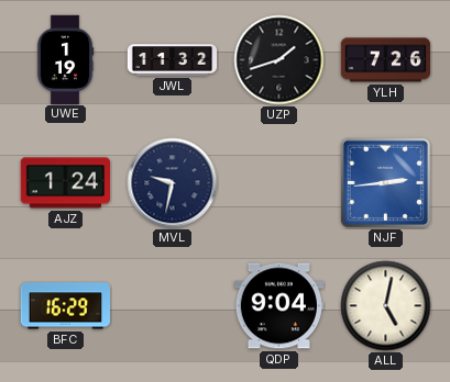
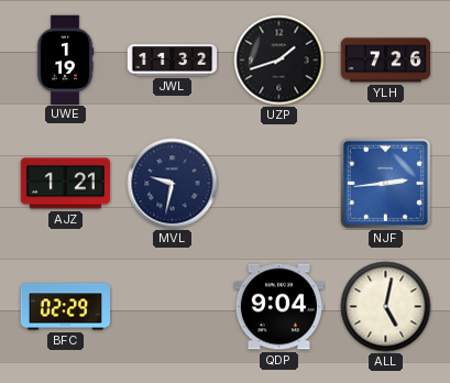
AJZ: 1:24 -> 1:21
BFC: 16:29 -> 02:29
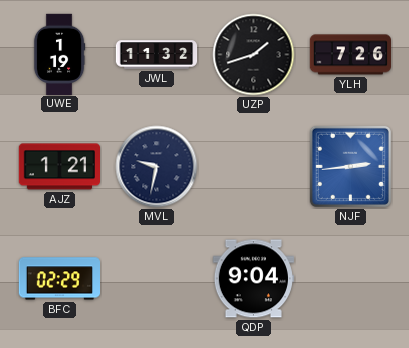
ALL: 5:02 -> none
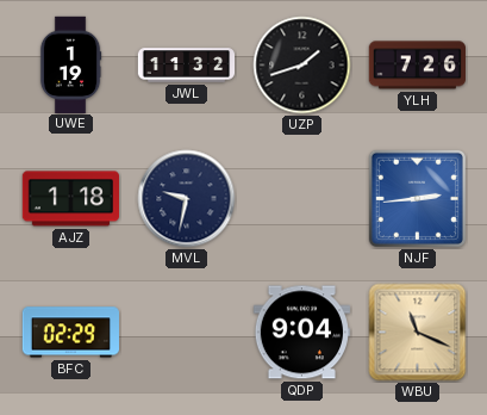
AJZ: 1:21 -> 1:18
WBU: none -> 11:19
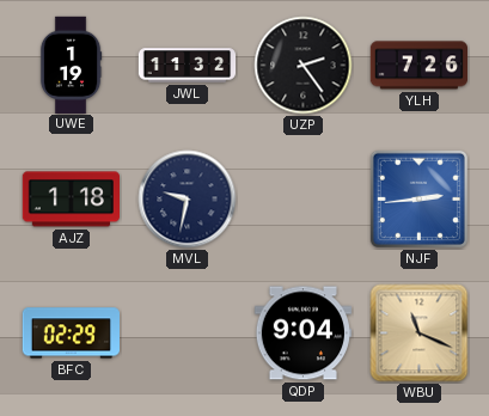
UZP: 1:42 -> 2:24
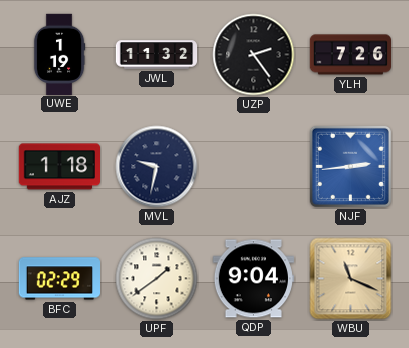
UPF: none -> 1:39
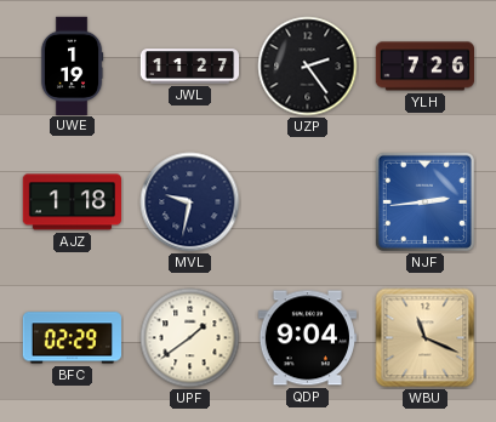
JWL: 11:32 -> 11:27
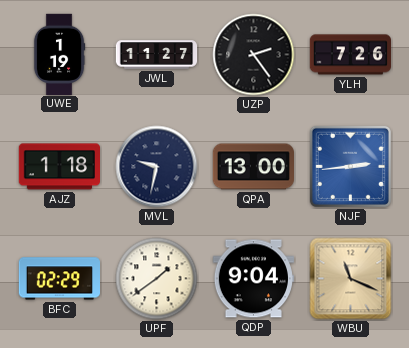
QPA: none -> 13:00
